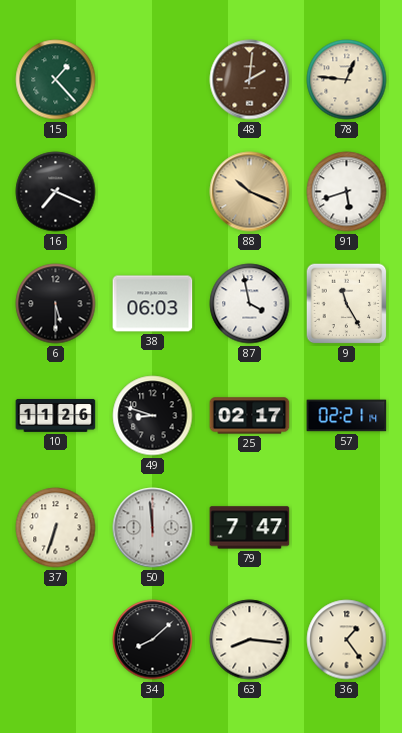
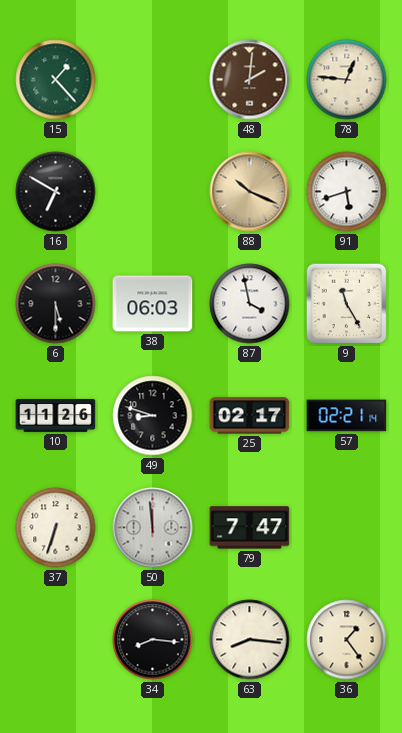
16: 7:19 -> 6:50
34: 8:08 -> 8:16
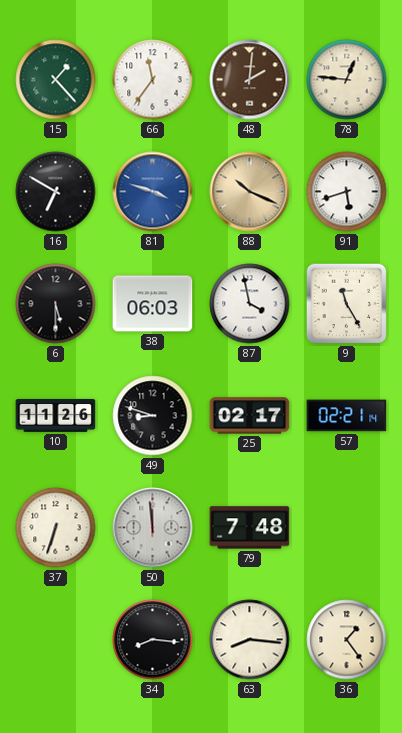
66: none -> 11:36
81: none -> 3:48
79: 7:47 -> 7:48
